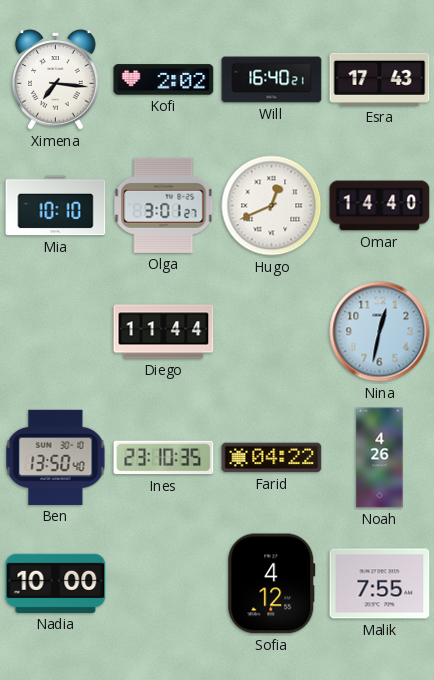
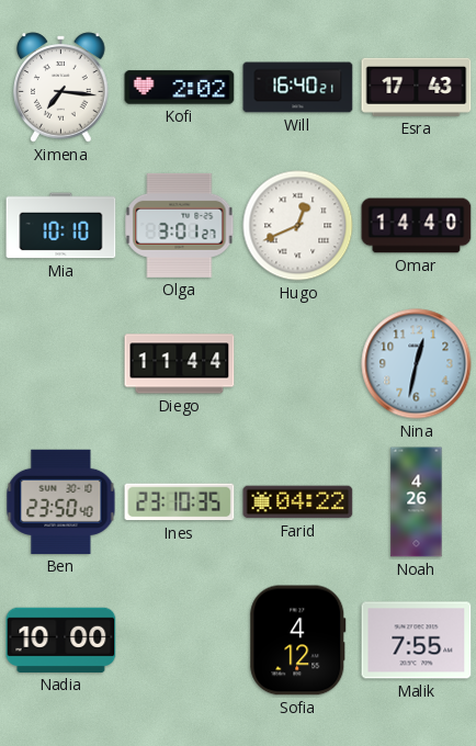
Ben: 13:50 -> 23:50
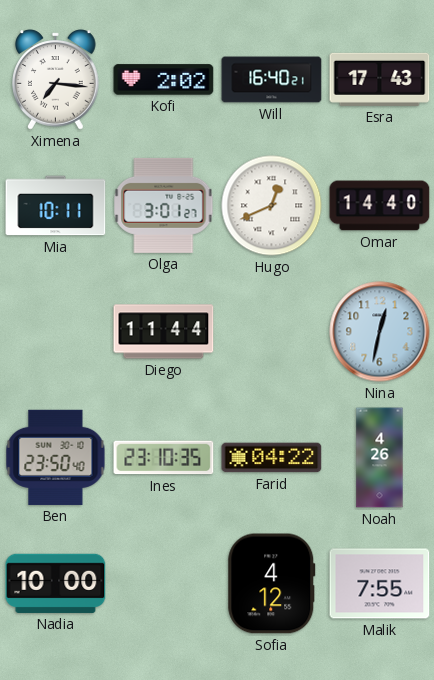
Mia: 10:10 -> 10:11
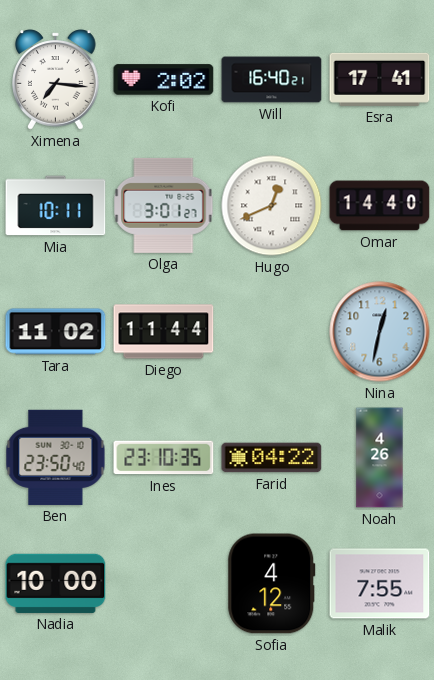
Esra: 17:43 -> 17:41
Tara: none -> 11:02
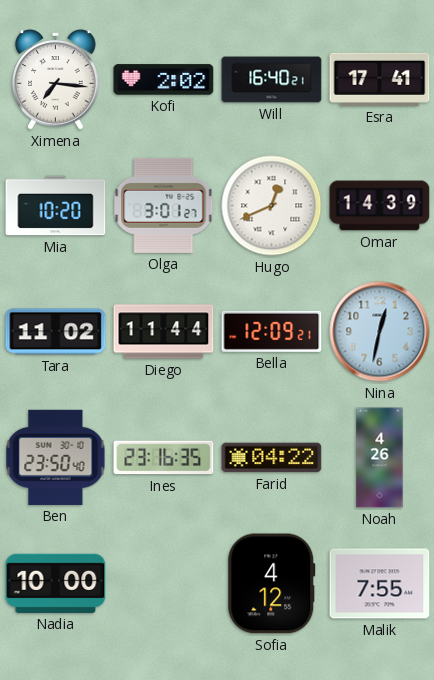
Mia: 10:11 -> 10:20
Omar: 14:40 -> 14:39
Bella: none -> 12:09
Ines: 23:10 -> 23:16
